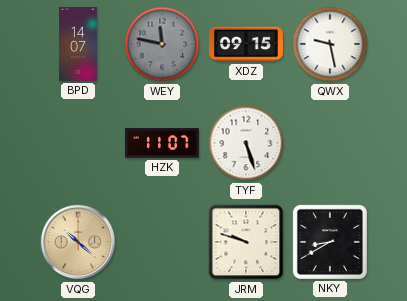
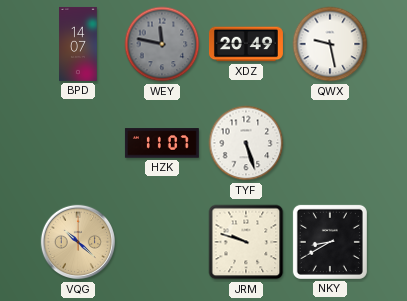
XDZ: 09:15 -> 20:49
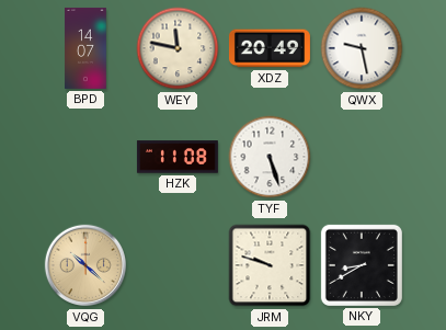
WEY dial: grey -> cream
HZK: 11:07 -> 11:08
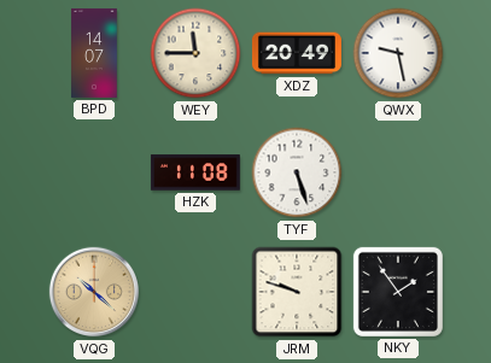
WEY: 11:47 -> 11:45
NKY: 8:40 -> 1:54
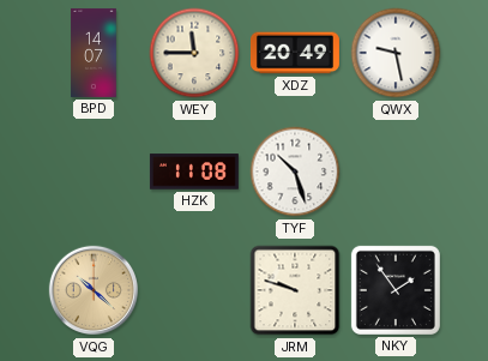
TYF: 5:27 -> 10:27
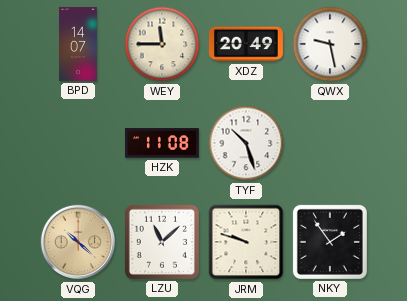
LZU: none -> 11:08
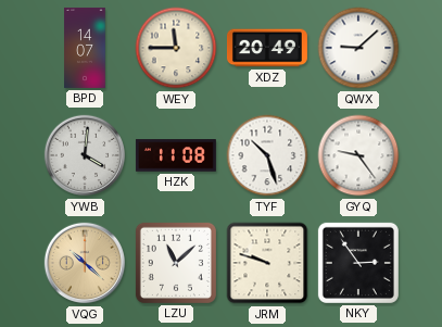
QWX: 9:28 -> 9:08
YWB: none -> 4:01
GYQ: none -> 9:24
NKY: 1:54 -> 2:54
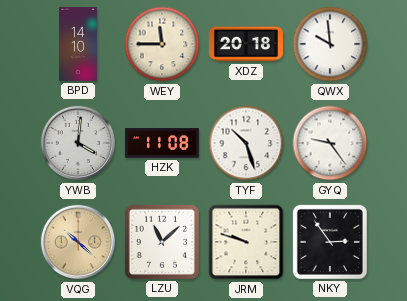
BPD: 14:07 -> 14:10
XDZ: 20:49 -> 20:18
QWX: 9:08 -> 9:59
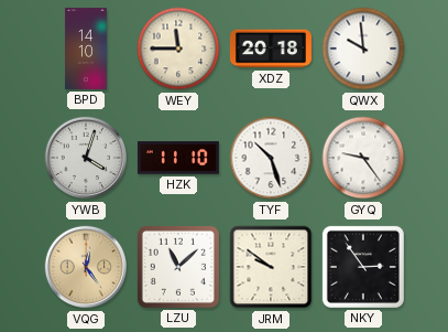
YWB: 4:01 -> 4:03
HZK: 11:08 -> 11:10
VQG: 10:22 -> 12:24
JRM: 9:48 -> 9:51
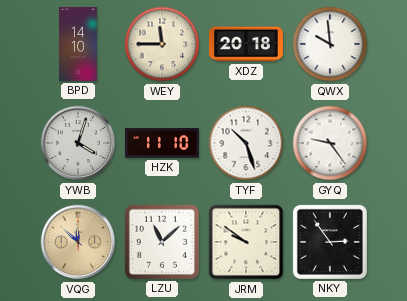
VQG: 12:24 -> 11:52
